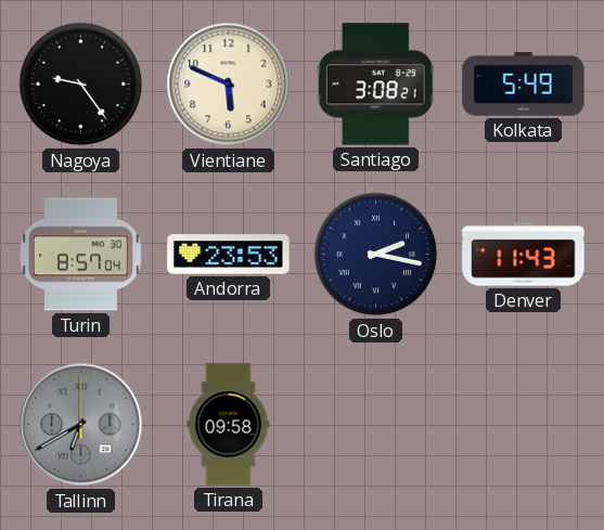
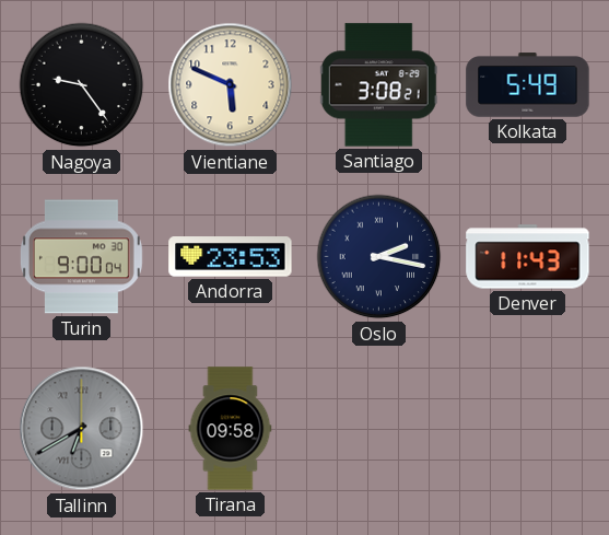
Turin: 8:57 -> 9:00
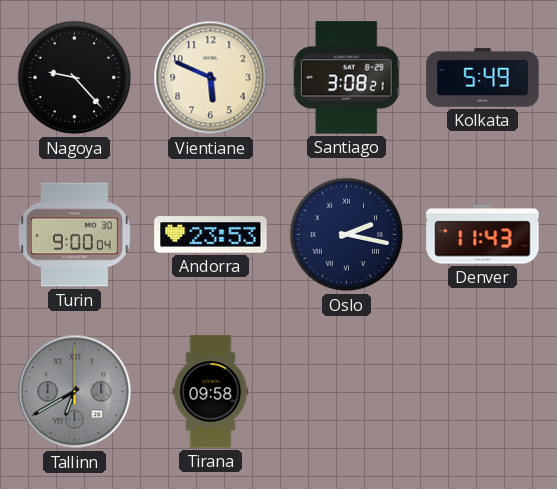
Nagoya: 9:24 -> 9:23
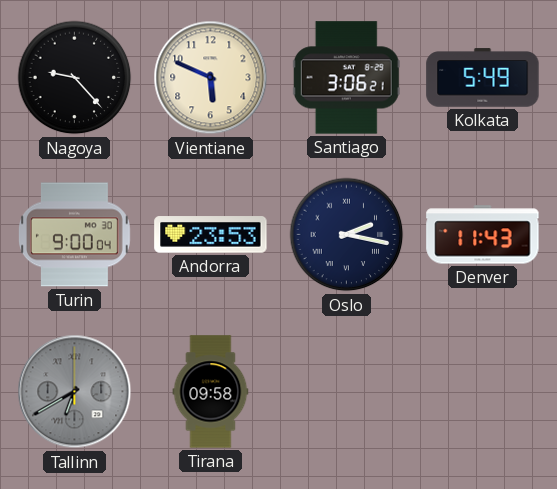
Santiago: 3:08 -> 3:06
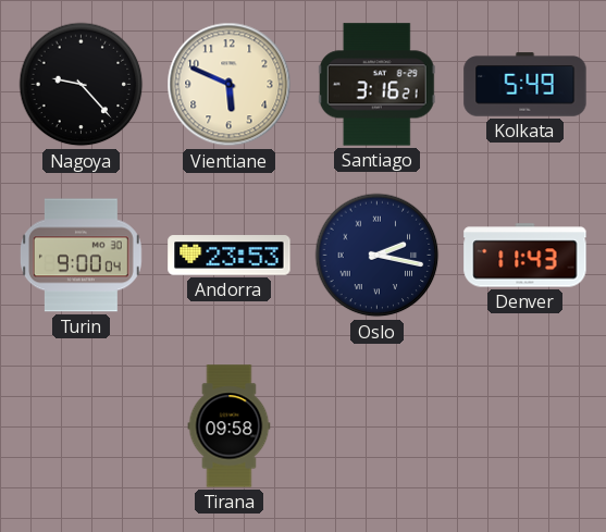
Santiago: 3:06 -> 3:16
Tallinn: 6:40 -> none
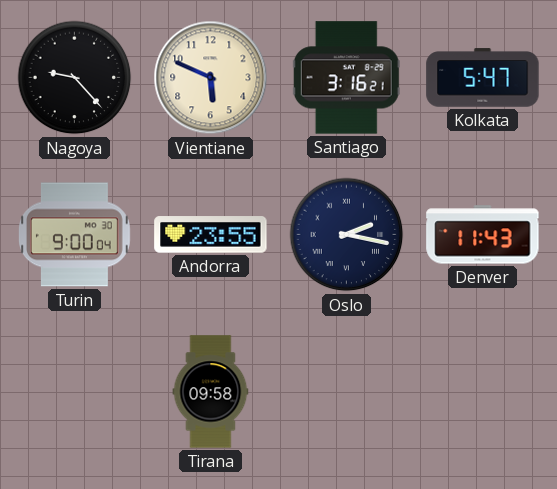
Kolkata: 5:49 -> 5:47
Andorra: 23:53 -> 23:55
